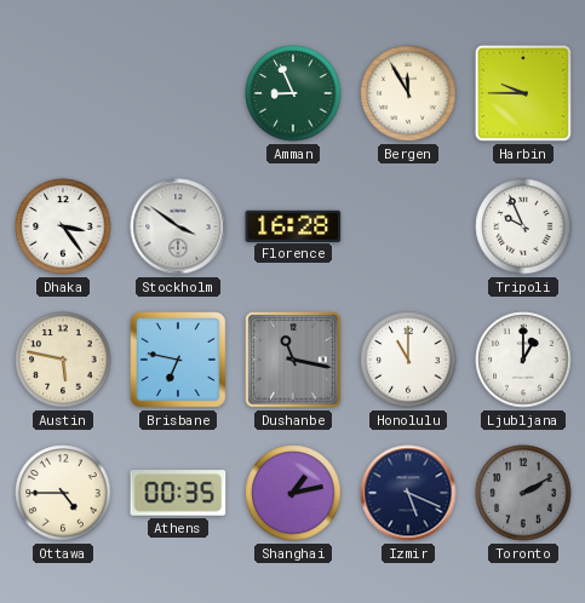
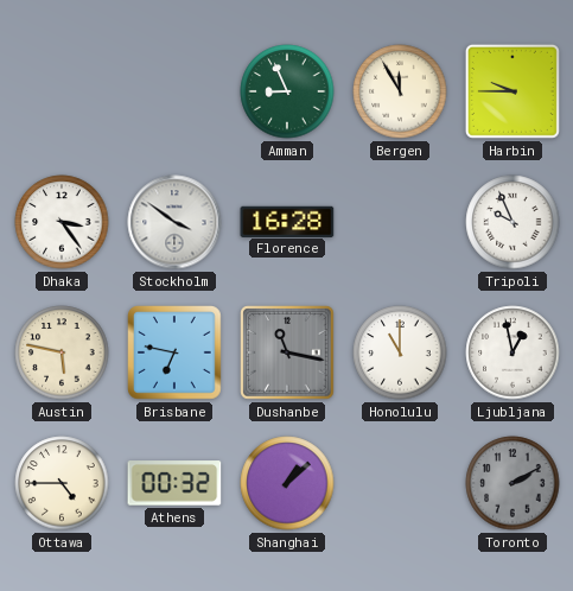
Ljubljana: 1:00 -> 12:58
Athens: 00:35 -> 00:32
Shanghai: 1:13 -> 1:08
Izmir: 5:19 -> none
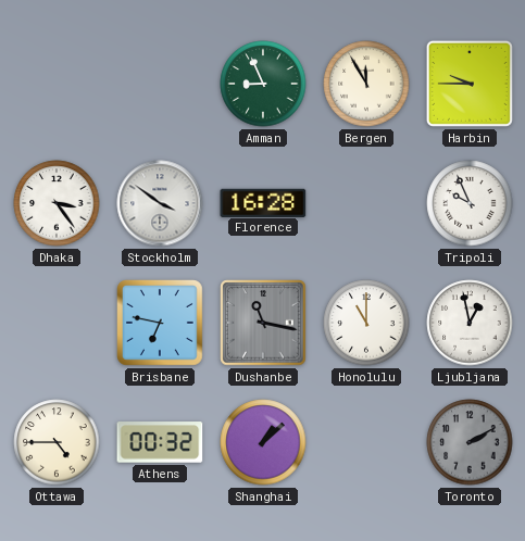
Austin: 5:47 -> none
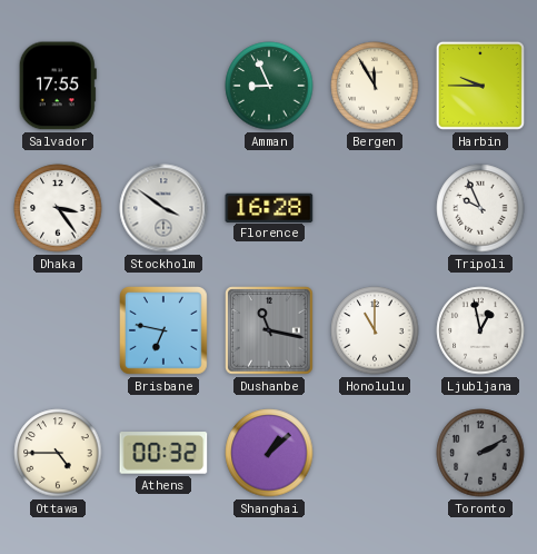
Salvador: none -> 17:55
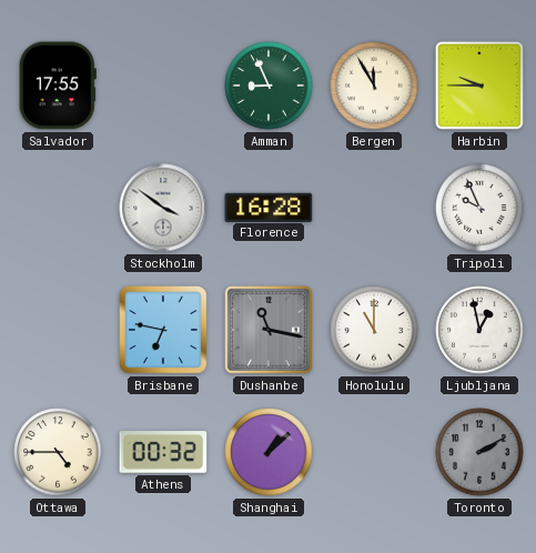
Dhaka: 3:24 -> none
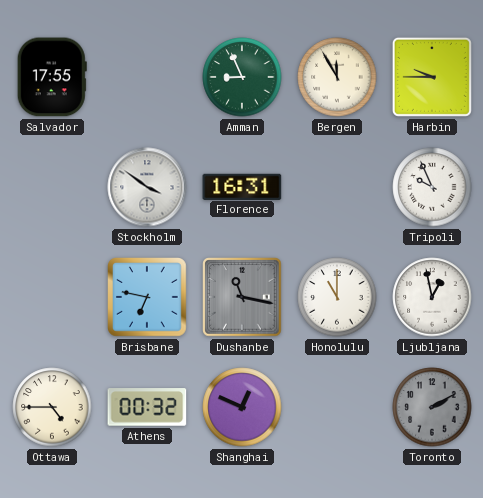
Florence: 16:28 -> 16:31
Shanghai: 1:08 -> 12:49
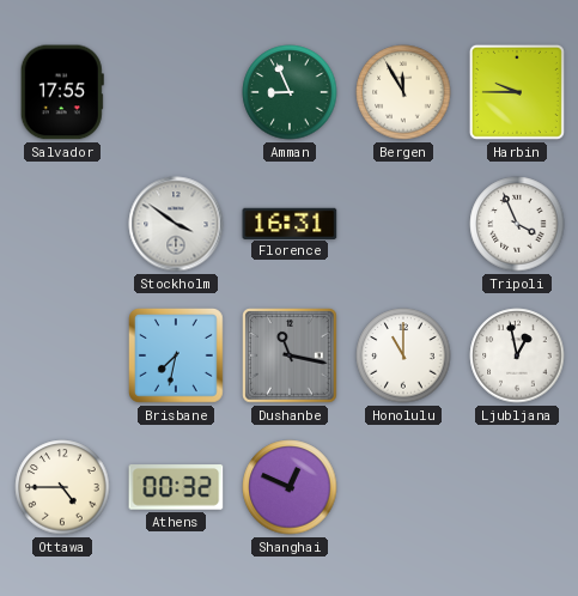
Tripoli: 9:56 -> 3:56
Brisbane: 6:47 -> 7:32
Toronto: 2:10 -> none
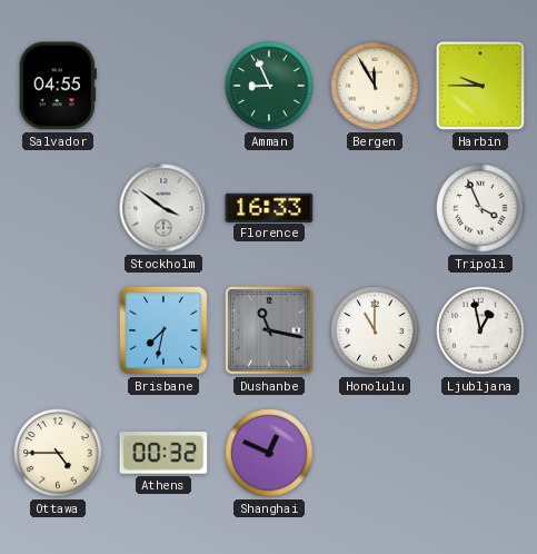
Salvador: 17:55 -> 04:55
Florence: 16:31 -> 16:33
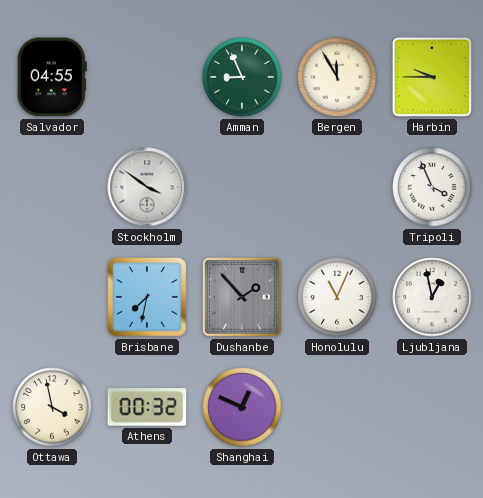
Florence: 16:33 -> none
Dushanbe: 11:17 -> 1:53
Honolulu: 11:00 -> 11:04
Ottawa: 4:45 -> 3:58
